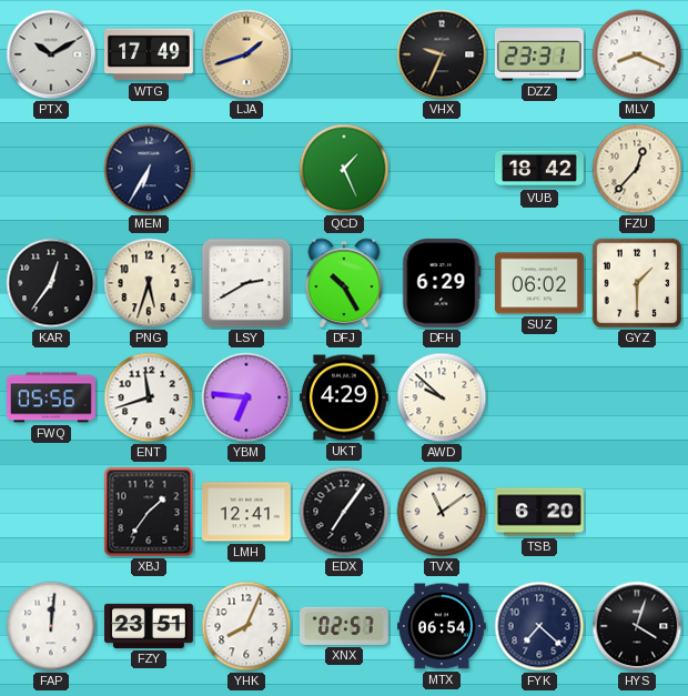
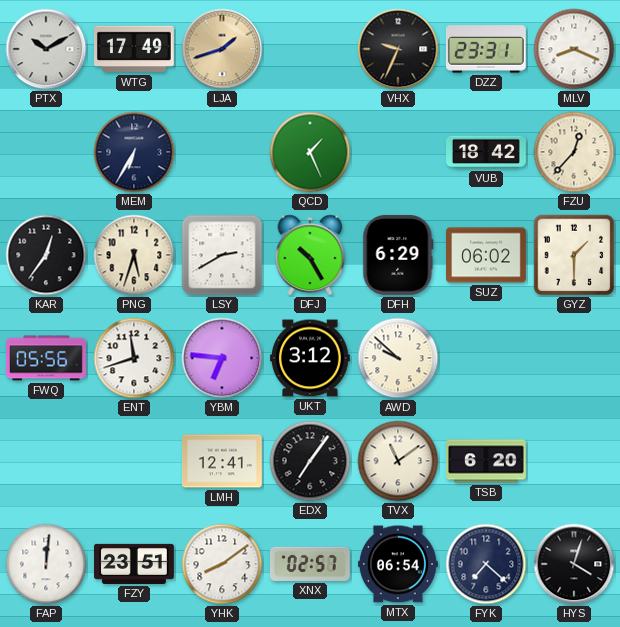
UKT: 4:29 -> 3:12
XBJ: 1:36 -> none
YHK: 8:04 -> 8:09
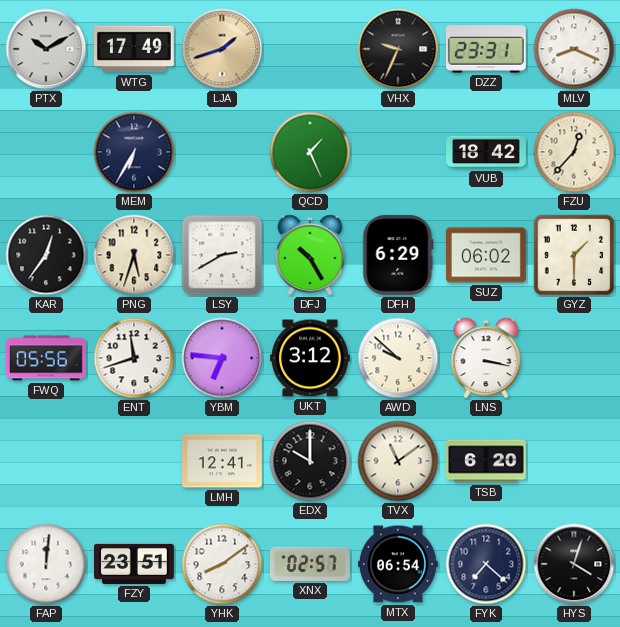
LNS: none -> 3:17
EDX: 7:06 -> 10:00
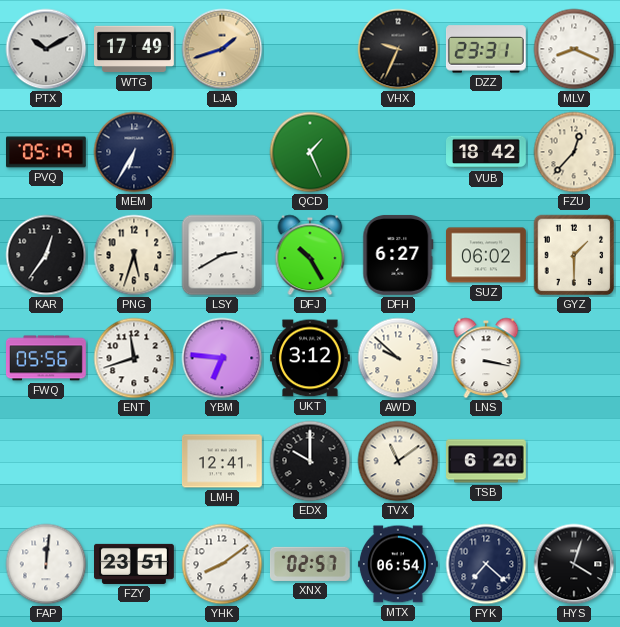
PVQ: none -> 05:19
DFH: 6:29 -> 6:27
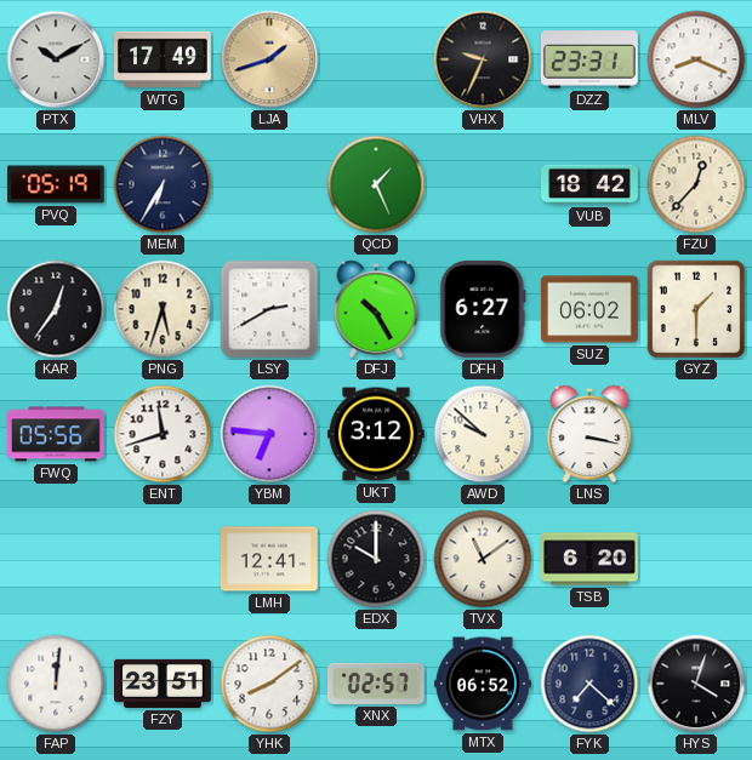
MTX: 06:54 -> 06:52
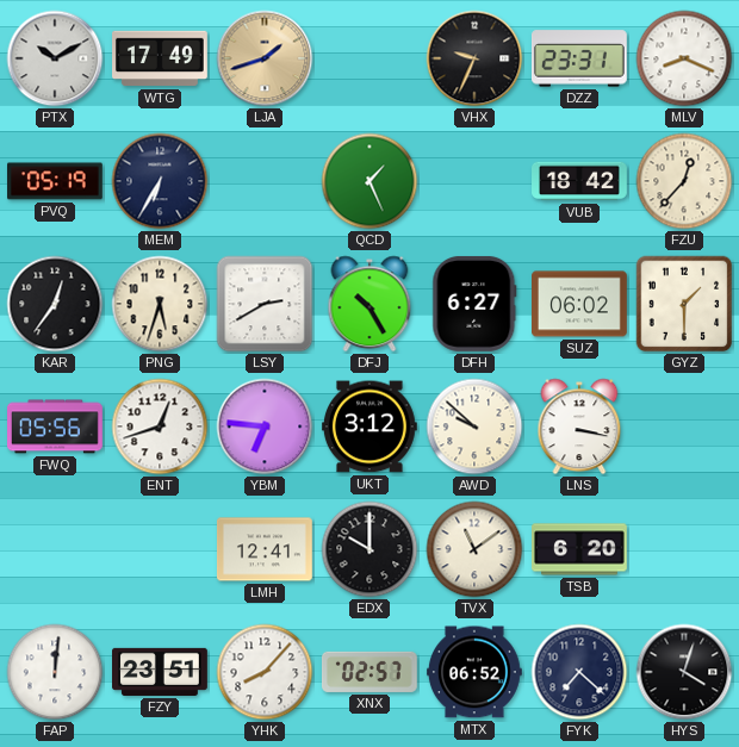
ENT: 11:42 -> 12:42
YHK: 8:09 -> 8:07
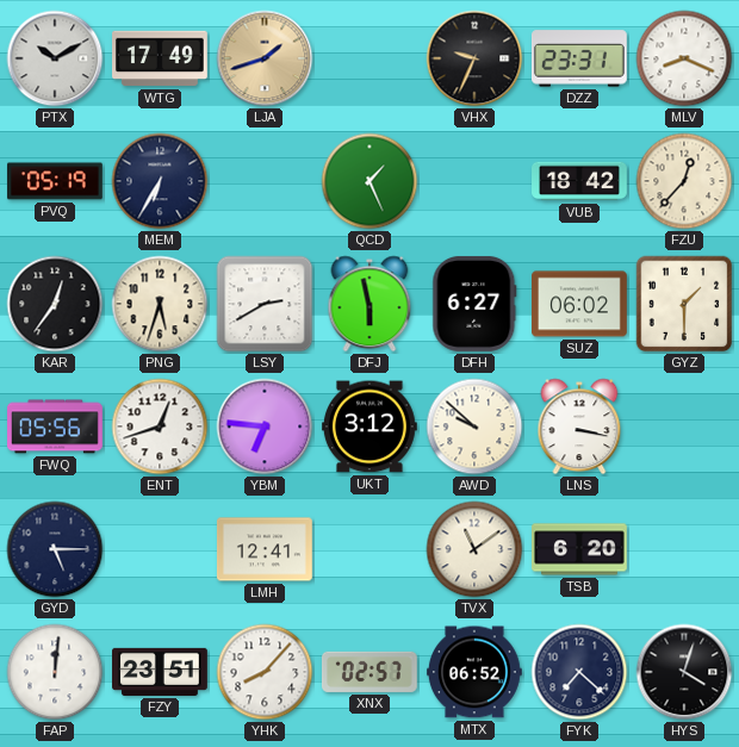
DFJ: 10:25 -> 5:58
GYD: none -> 5:15
EDX: 10:00 -> none
